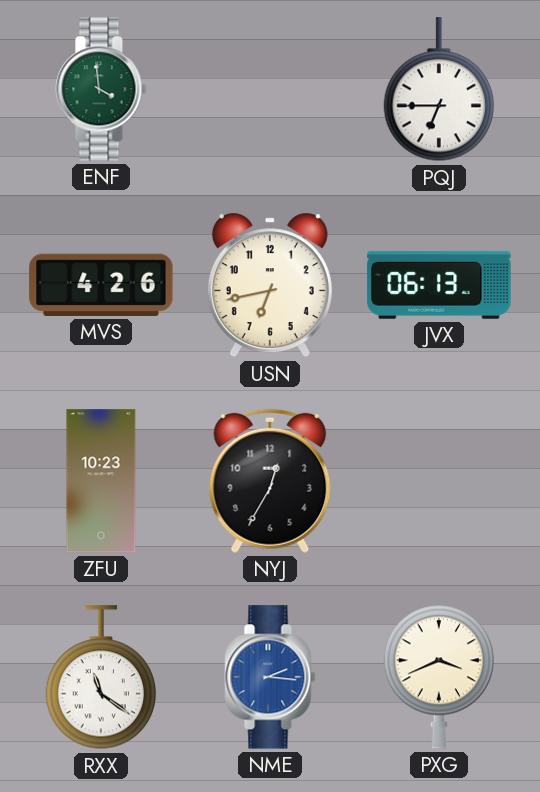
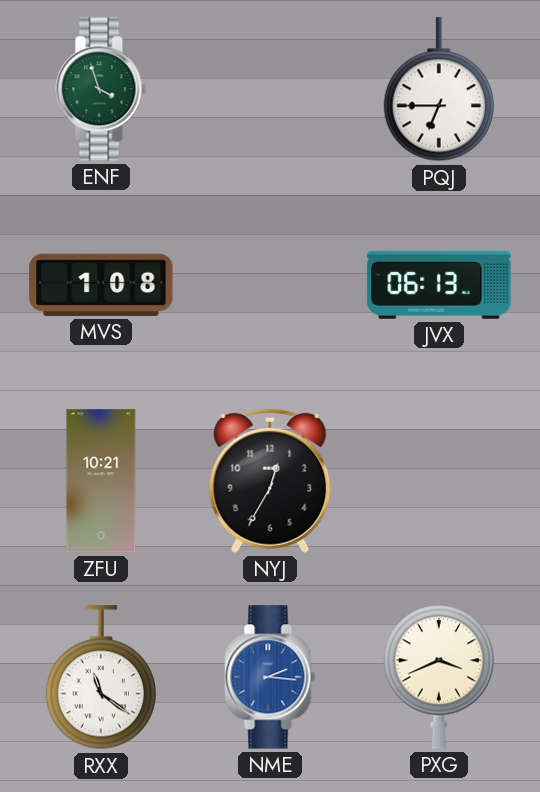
ENF: 3:59 -> 3:57
MVS: 4:26 -> 1:08
USN: 6:43 -> none
ZFU: 10:23 -> 10:21
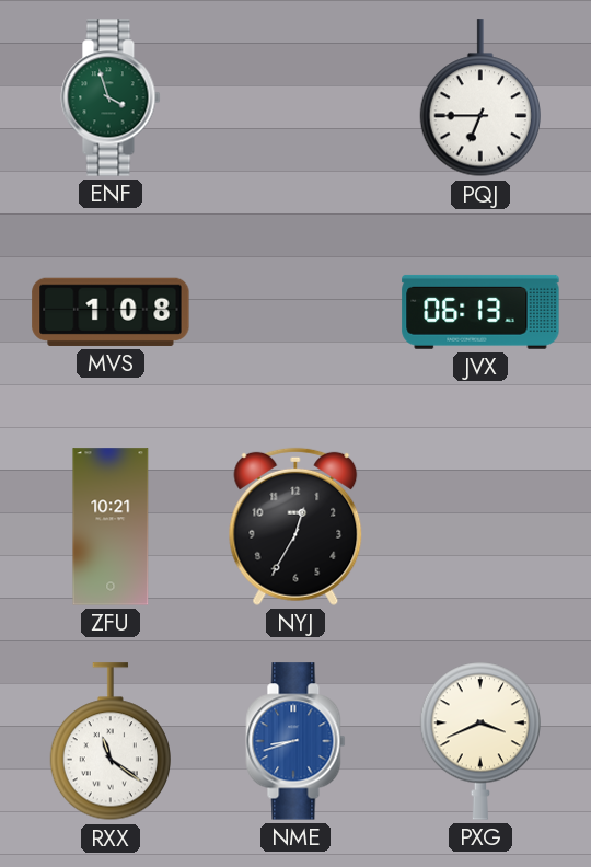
NME: 2:16 -> 8:42
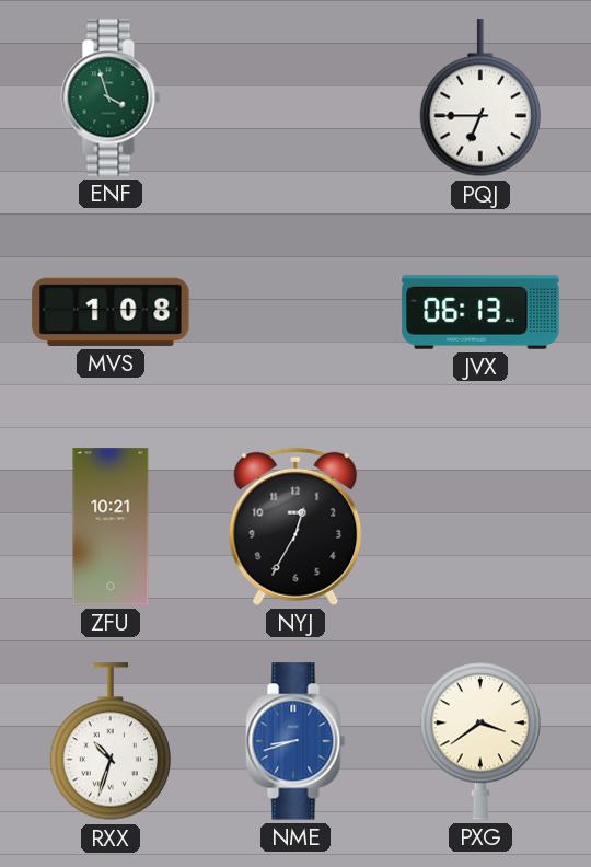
RXX: 11:21 -> 10:33
PXG: 3:41 -> 3:39
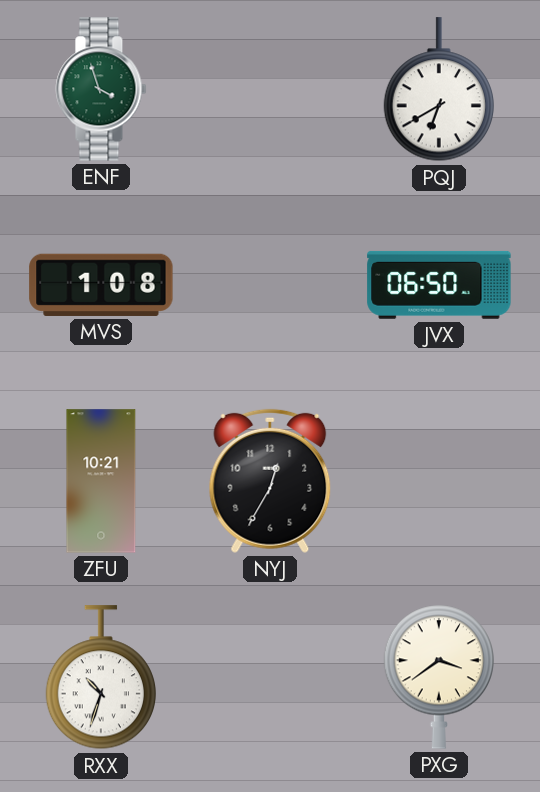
PQJ: 6:45 -> 6:40
JVX: 06:13 -> 06:50
NME: 8:42 -> none
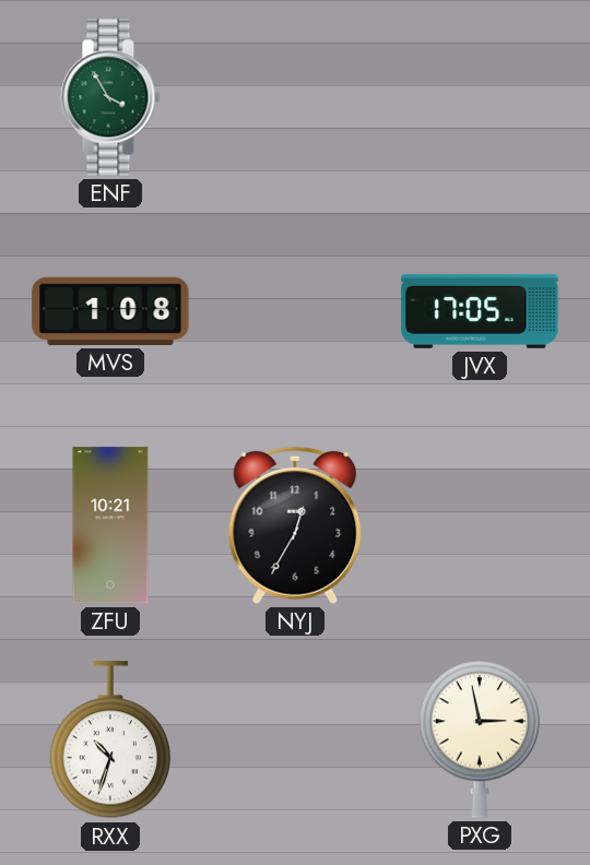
ENF: 3:57 -> 3:55
PQJ: 6:40 -> none
JVX: 06:50 -> 17:05
PXG: 3:39 -> 2:58
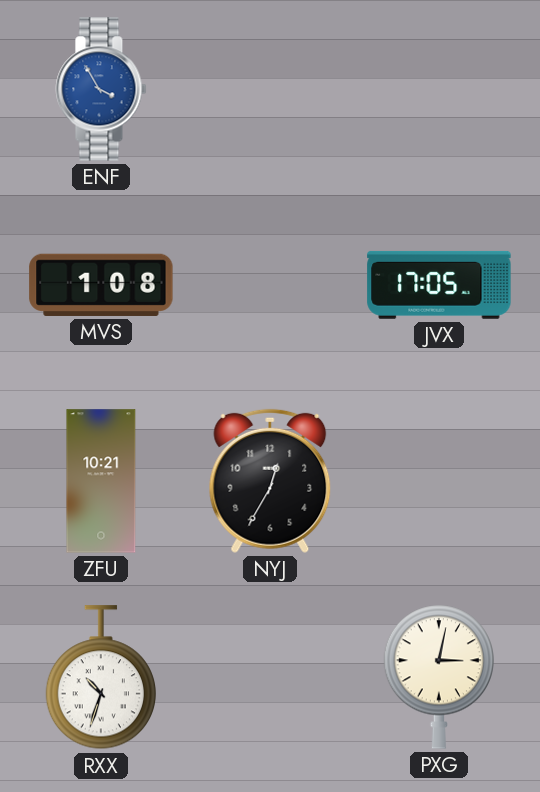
ENF dial: green -> blue
PXG: 2:58 -> 3:02
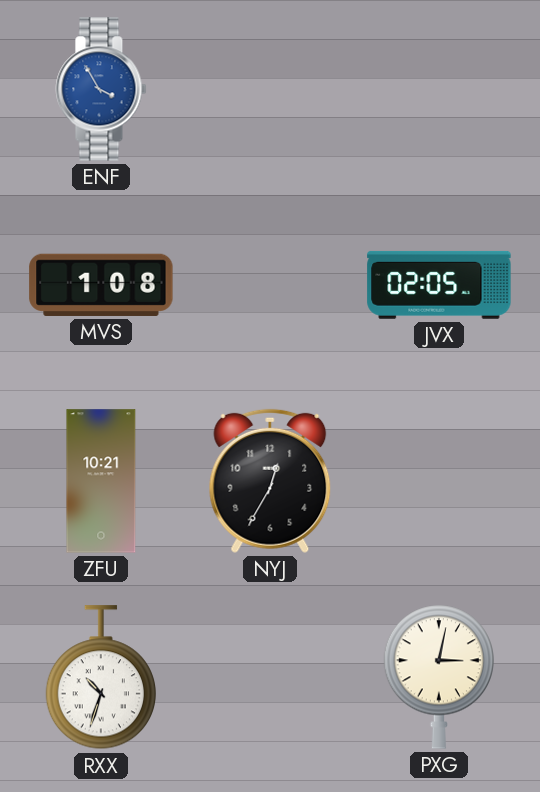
JVX: 17:05 -> 02:05
